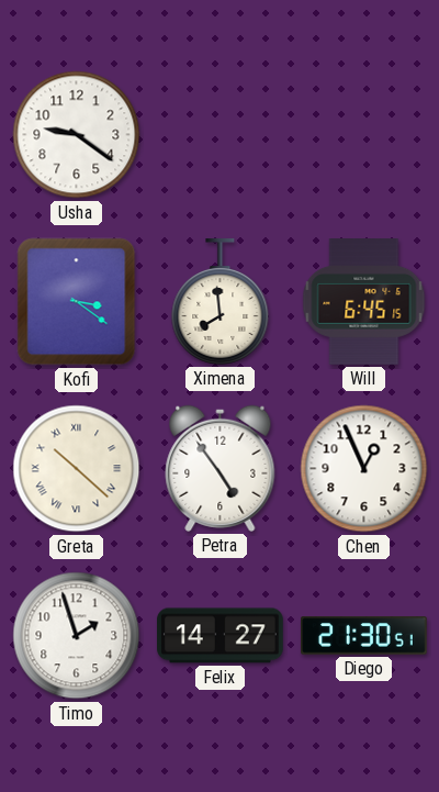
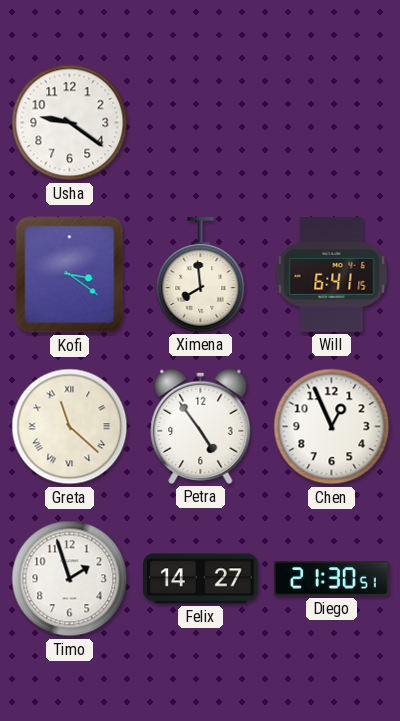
Will: 6:45 -> 6:41
Greta: 10:22 -> 11:22
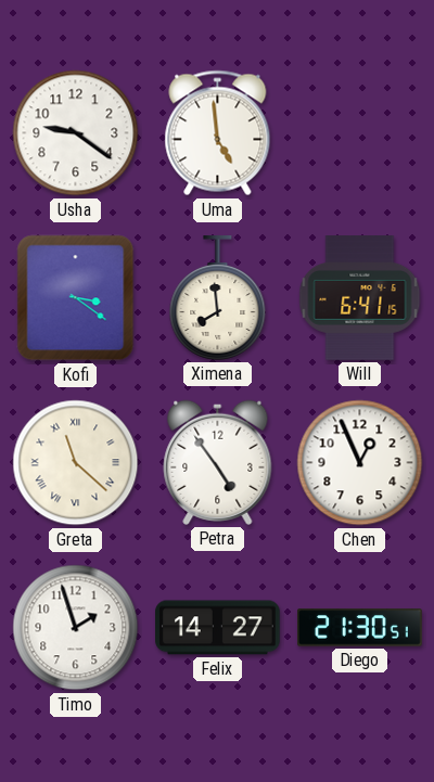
Uma: none -> 4:59
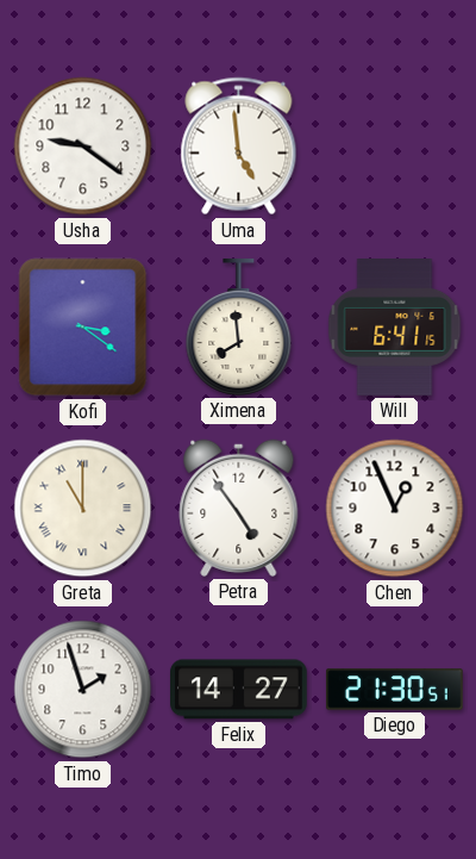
Greta: 11:22 -> 11:00
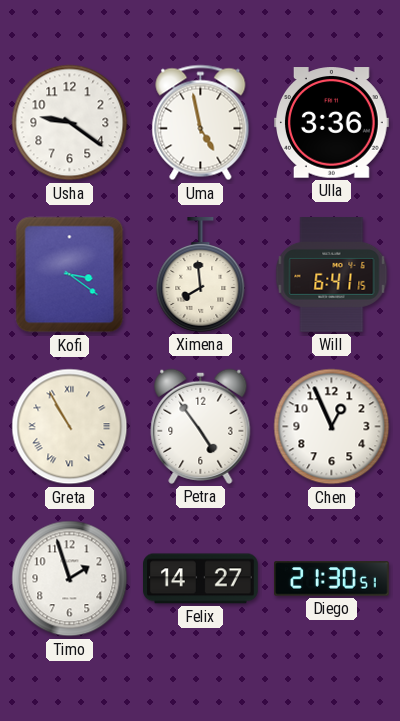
Uma: 4:59 -> 4:58
Ulla: none -> 3:36
Greta: 11:00 -> 10:55
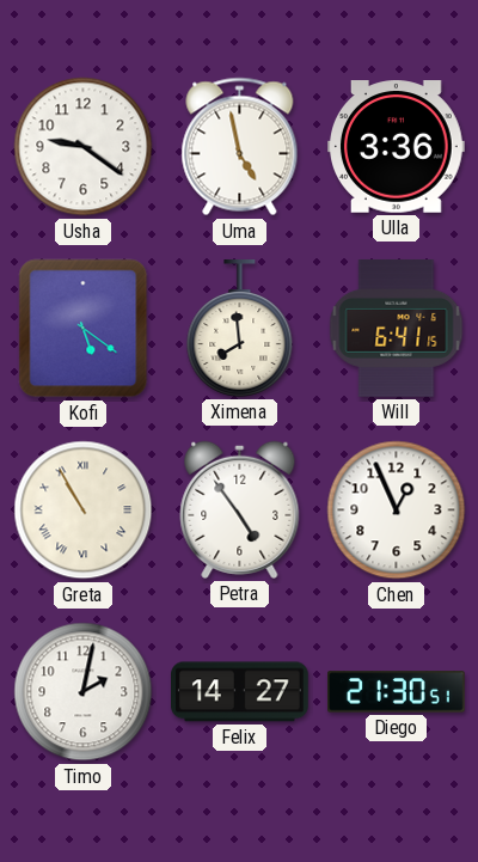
Kofi: 3:21 -> 5:21
Timo: 1:57 -> 2:02
